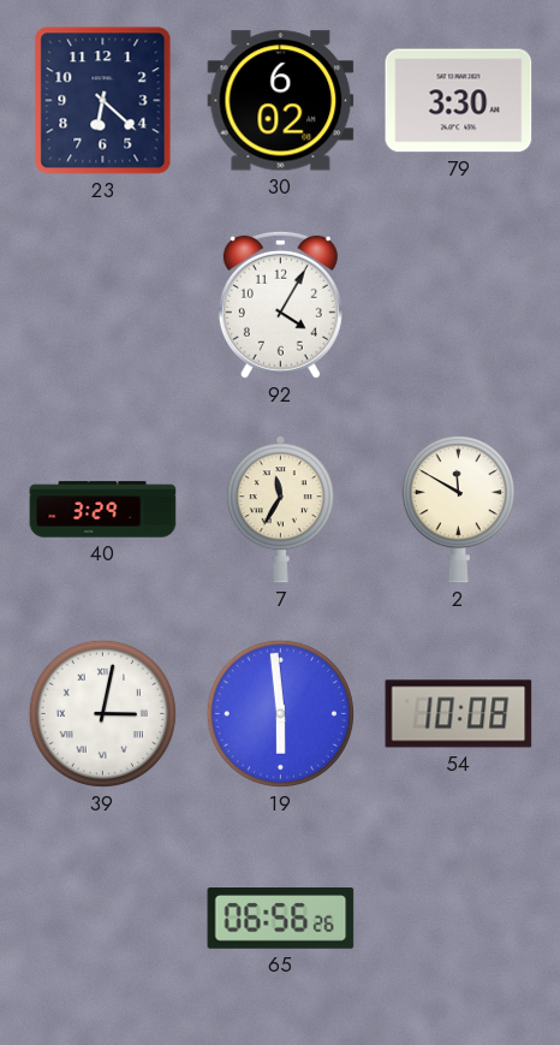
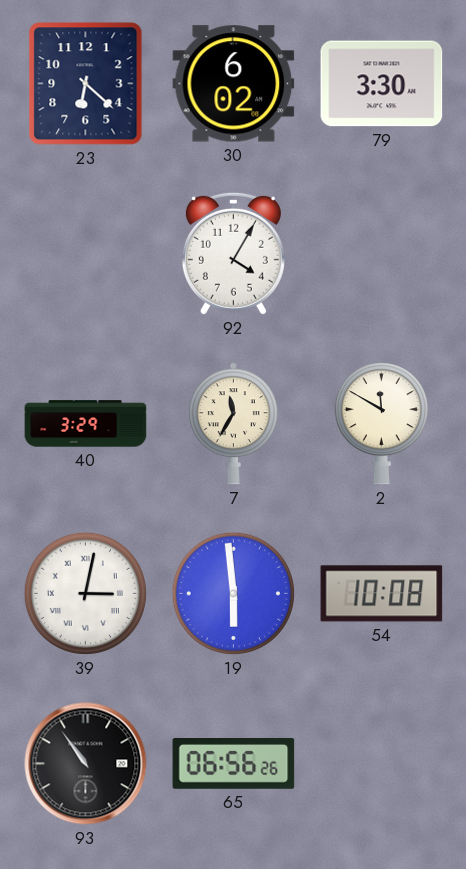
93: none -> 10:54
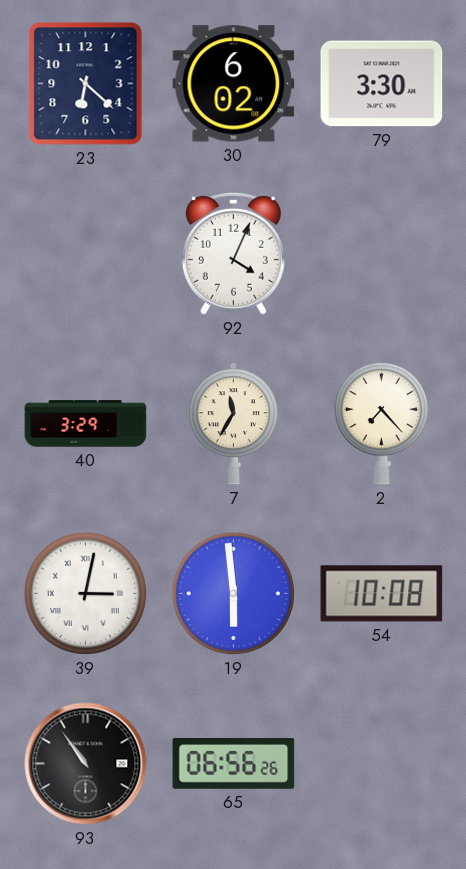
92: 4:05 -> 4:04
2: 11:50 -> 7:23
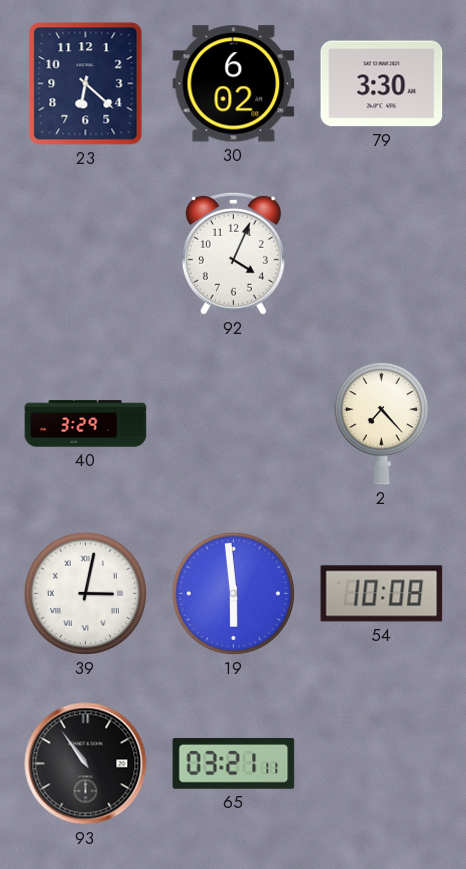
7: 11:35 -> none
65: 06:56 -> 03:21
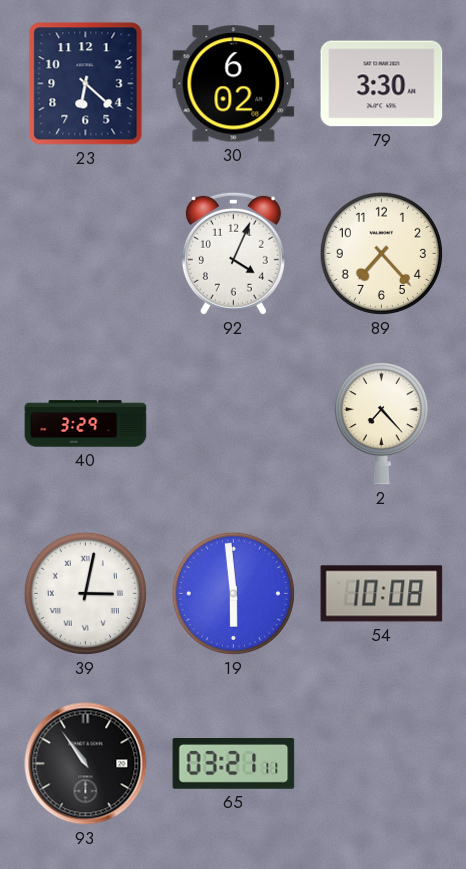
89: none -> 7:23
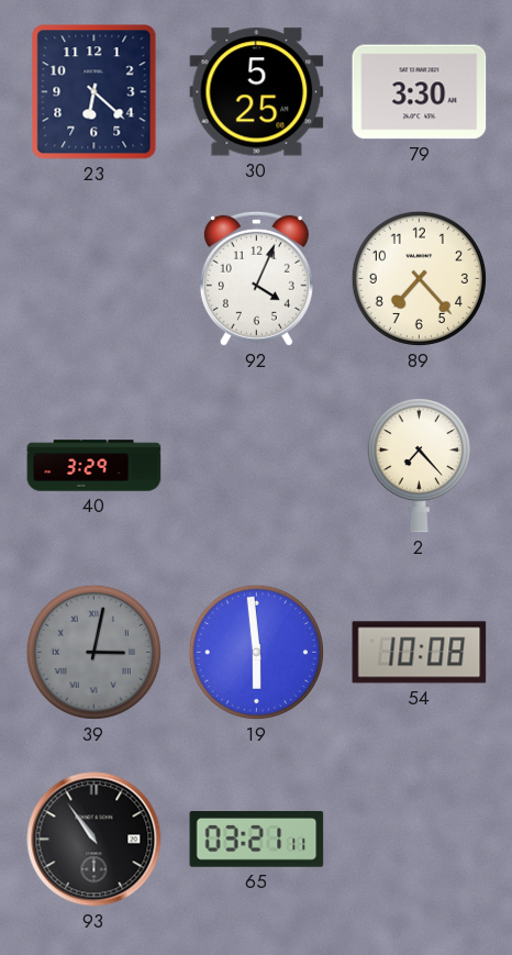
30: 6:02 -> 5:25
39 dial: white -> grey
